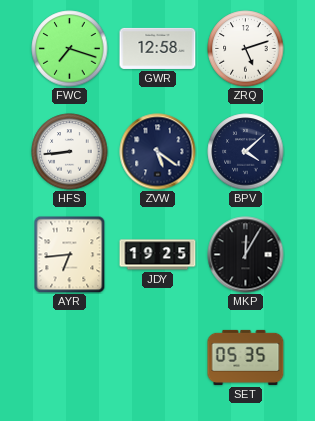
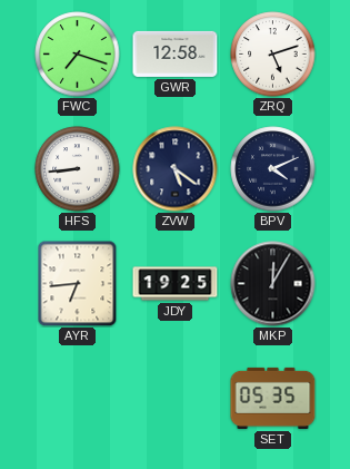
BPV: 4:08 -> 4:11
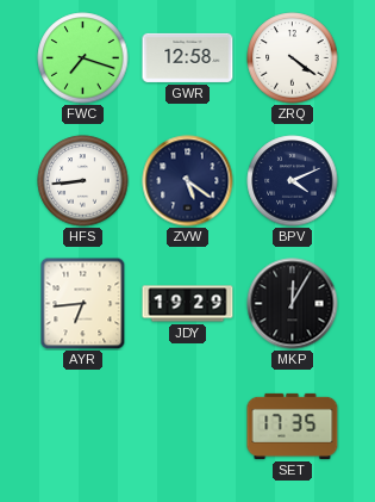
ZRQ: 5:12 -> 4:21
JDY: 19:25 -> 19:29
SET: 05:35 -> 17:35
